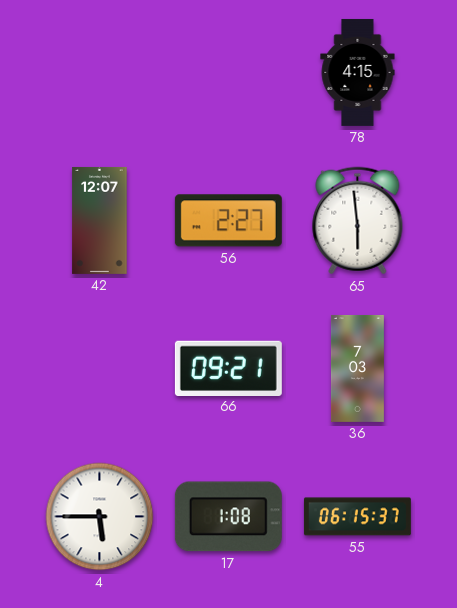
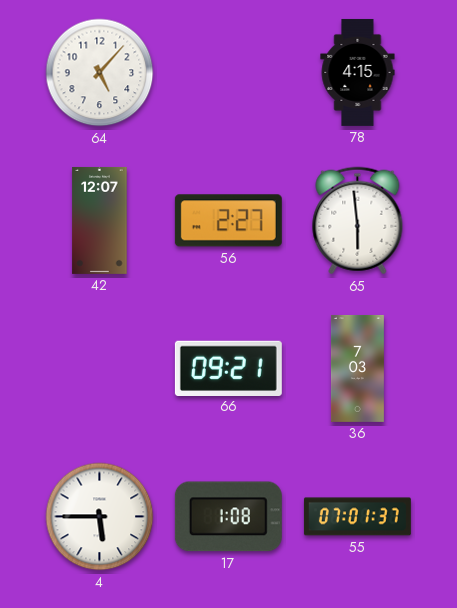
64: none -> 5:07
55: 06:15 -> 07:01
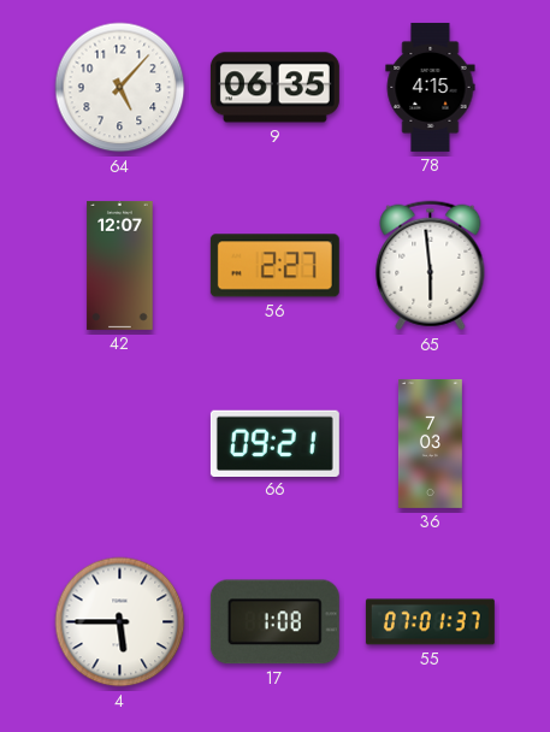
9: none -> 06:35
